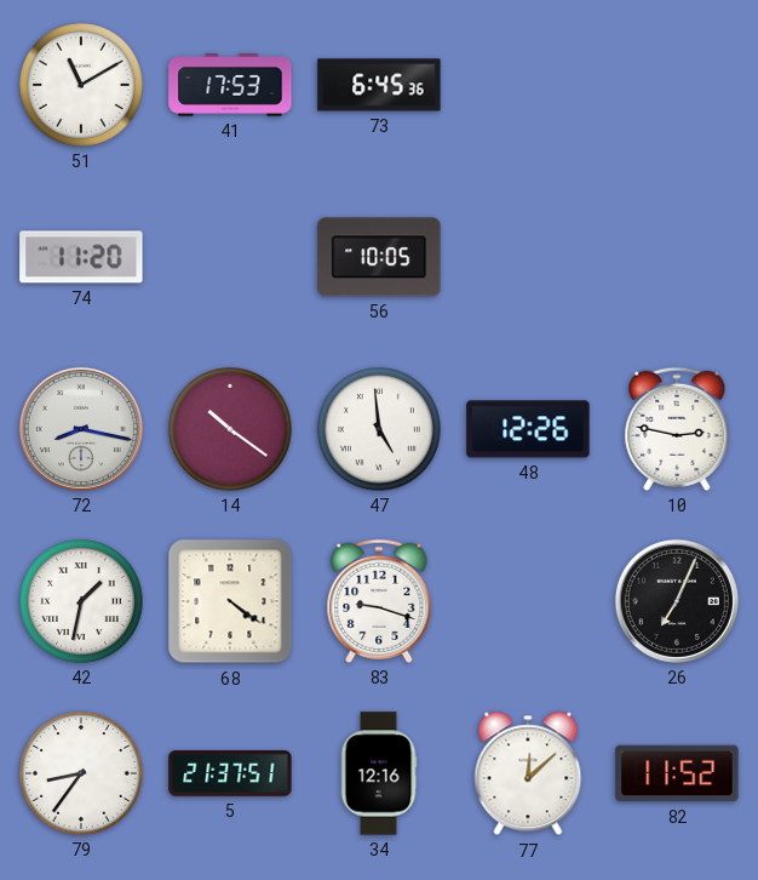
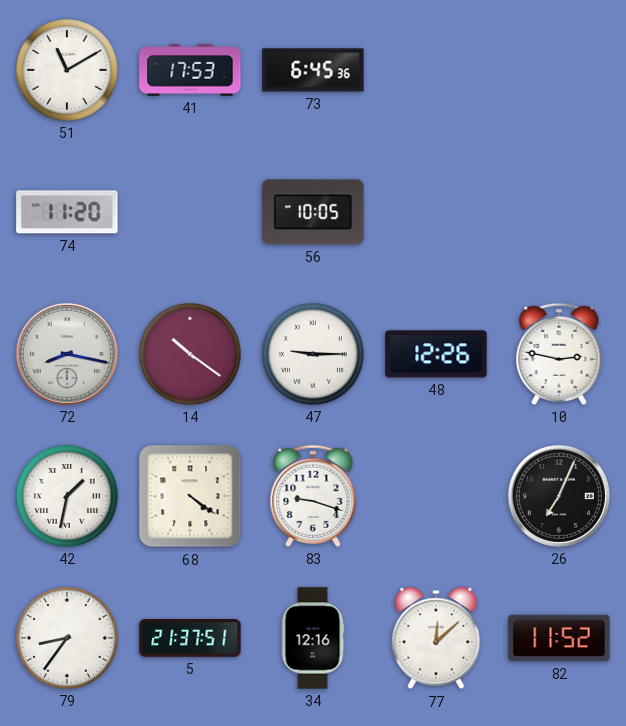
47: 4:59 -> 9:15
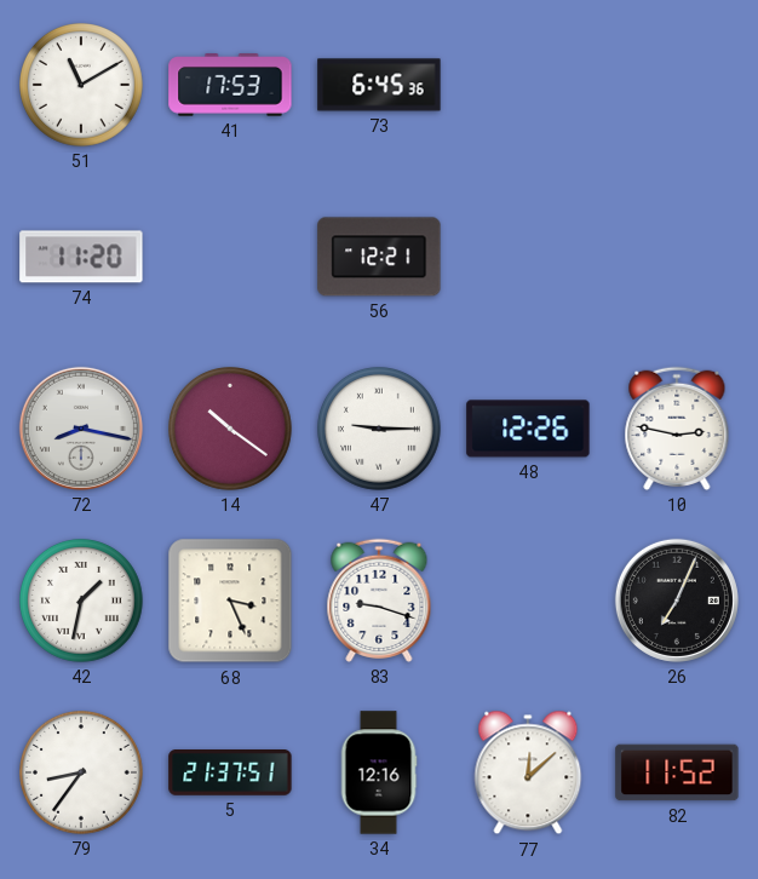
56: 10:05 -> 12:21
68: 4:21 -> 3:26
